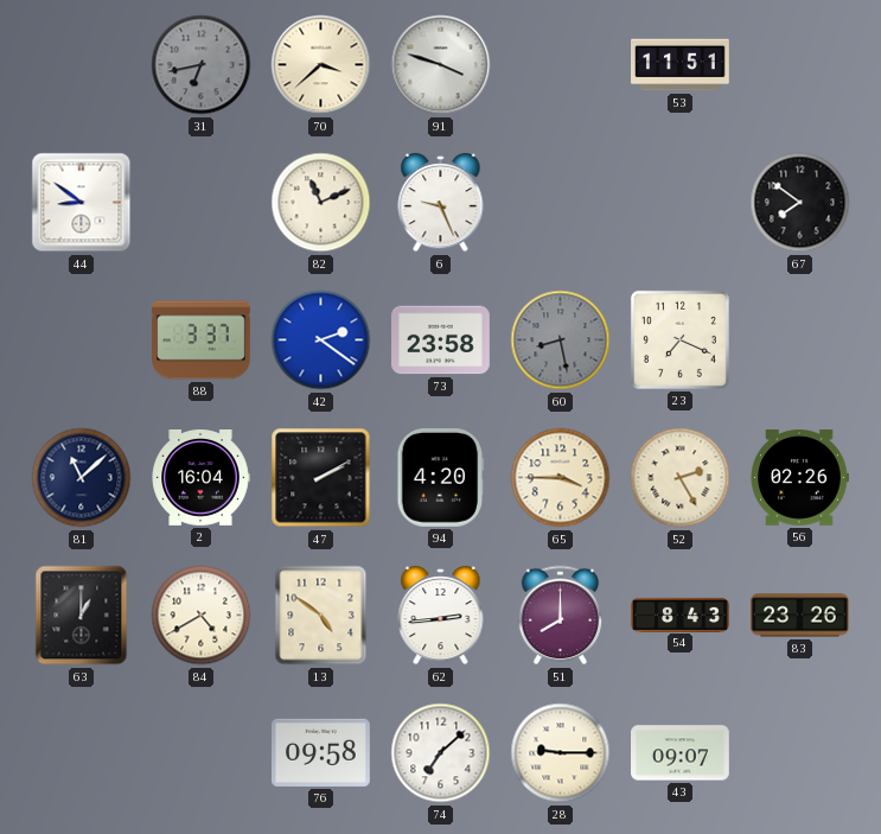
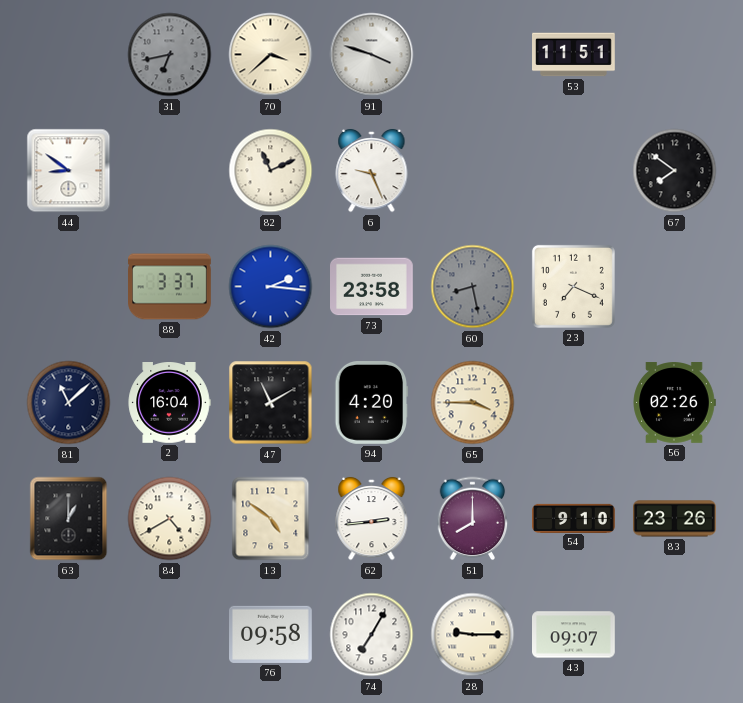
42: 2:21 -> 2:16
47: 2:10 -> 11:10
52: 2:25 -> none
54: 8:43 -> 9:10
74: 7:08 -> 7:05
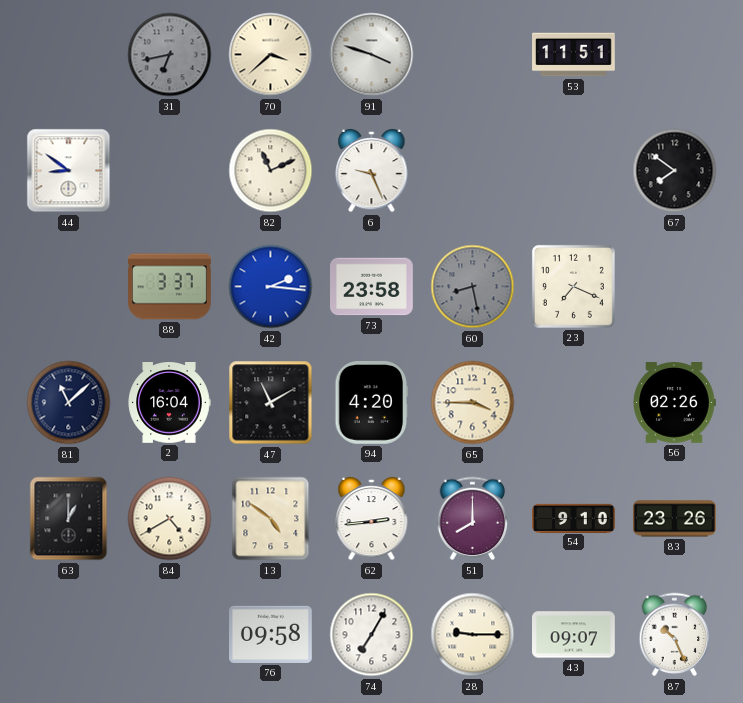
87: none -> 10:26
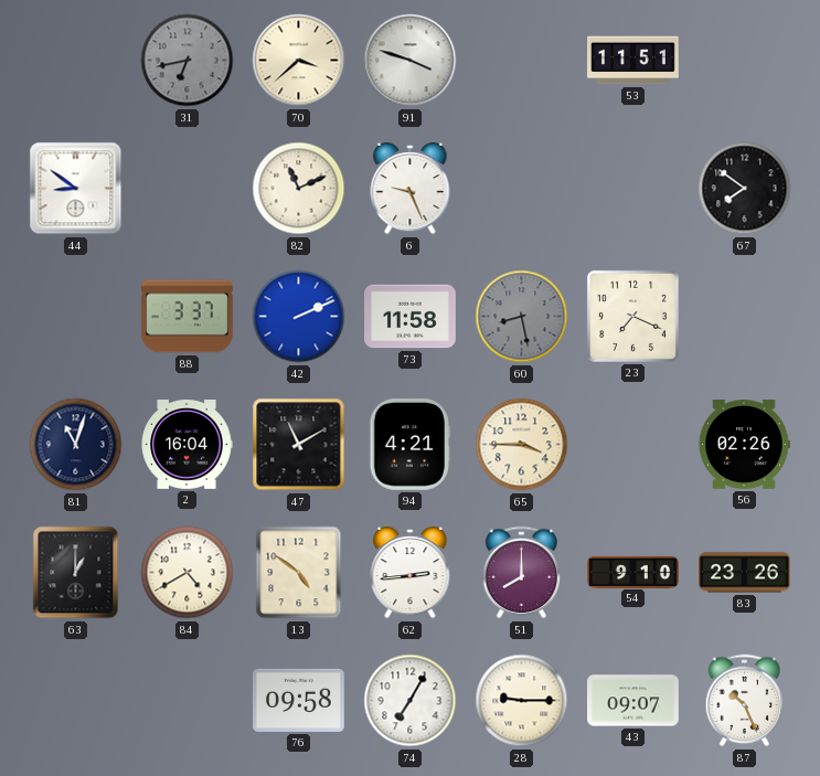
42: 2:16 -> 2:11
73: 23:58 -> 11:58
81: 11:08 -> 11:03
94: 4:20 -> 4:21
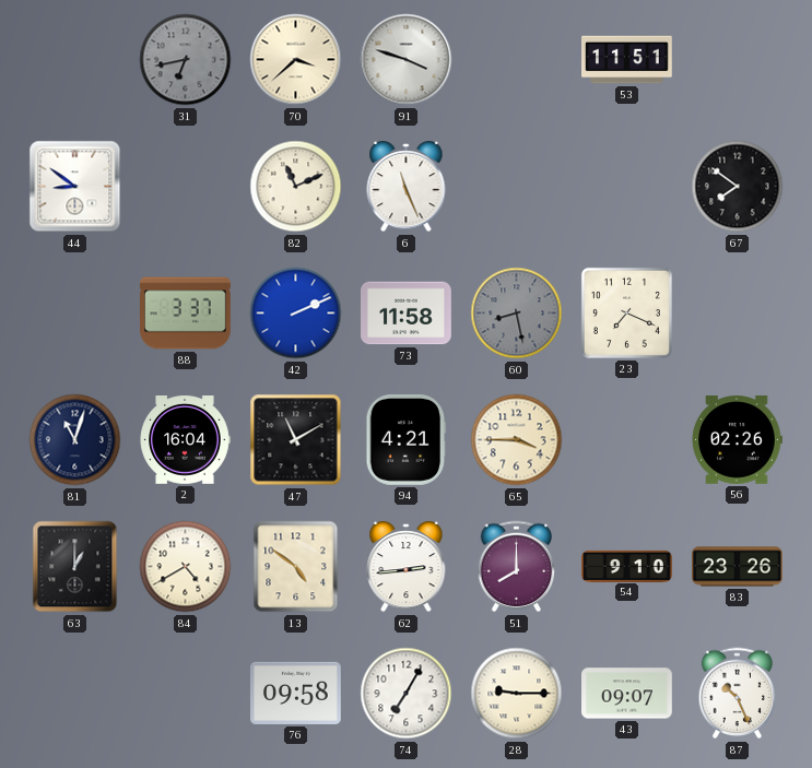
6: 9:26 -> 11:26
